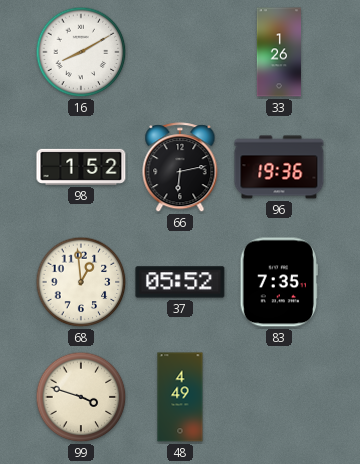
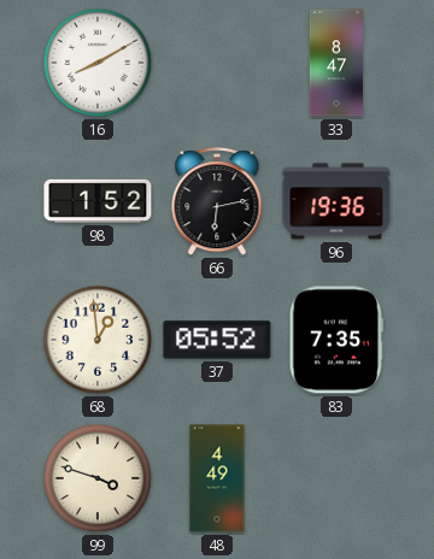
33: 1:26 -> 8:47
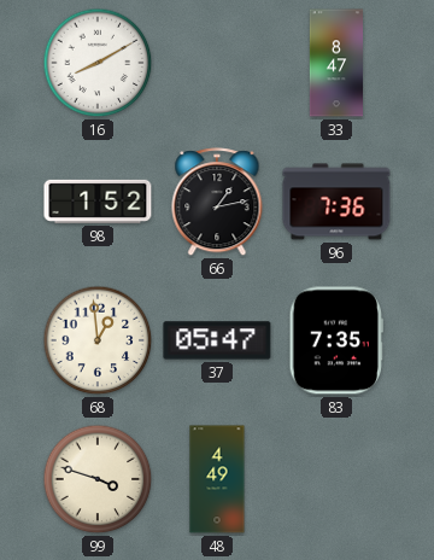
66: 6:13 -> 1:13
96: 19:36 -> 7:36
37: 05:52 -> 05:47
